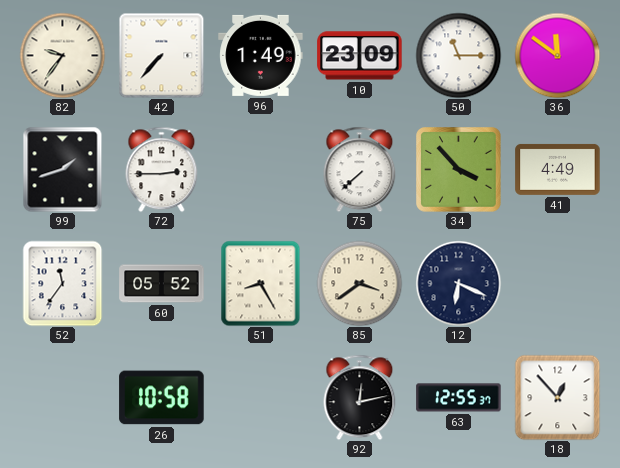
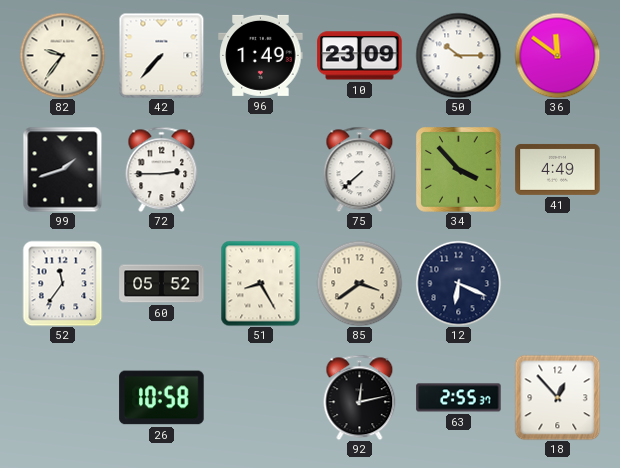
50: 11:15 -> 10:15
63: 12:55 -> 2:55
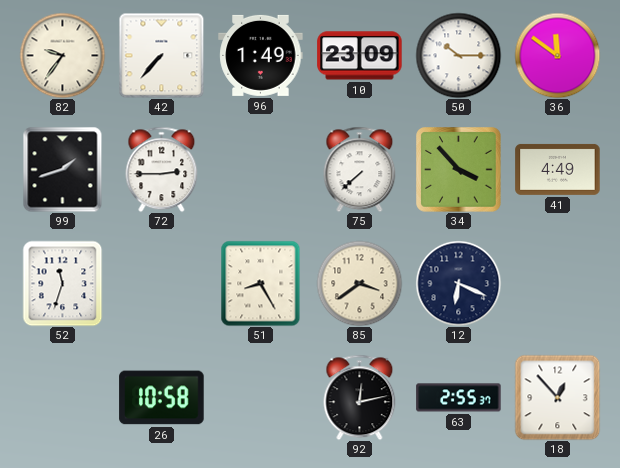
52: 11:36 -> 11:33
60: 05:52 -> none
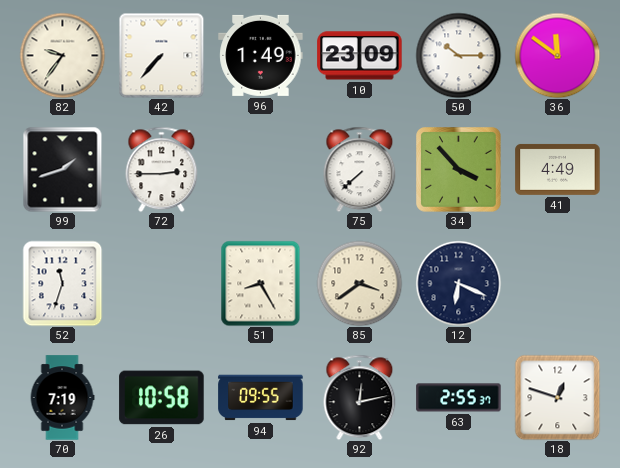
70: none -> 7:19
94: none -> 09:55
18: 12:53 -> 12:48
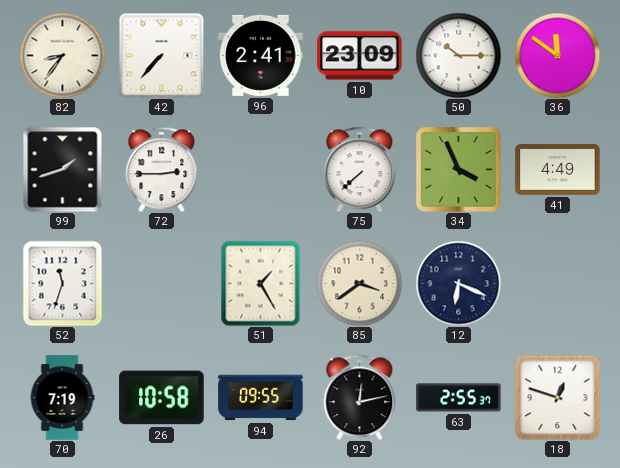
82: 9:36 -> 8:36
96: 1:49 -> 2:41
34: 3:53 -> 3:56
51: 8:25 -> 1:25
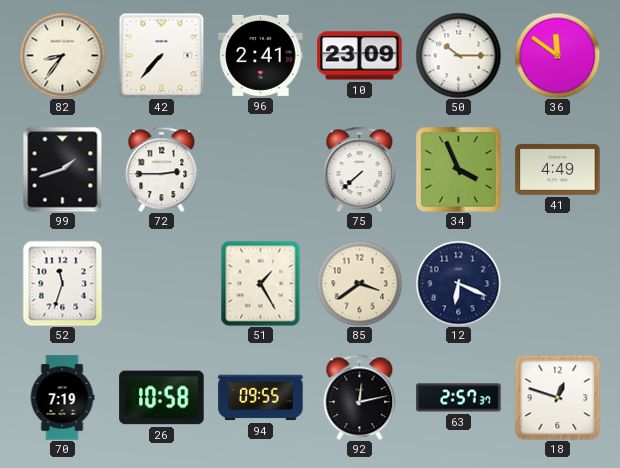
63: 2:55 -> 2:57
